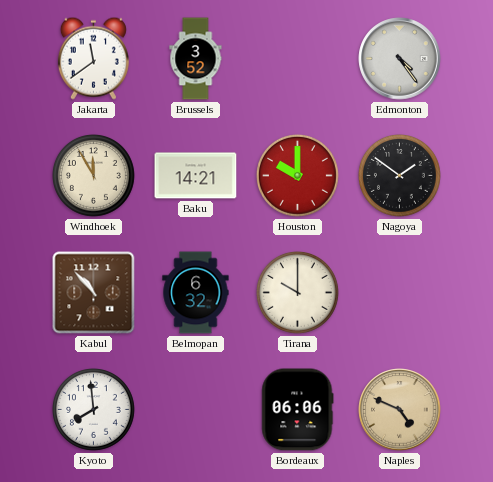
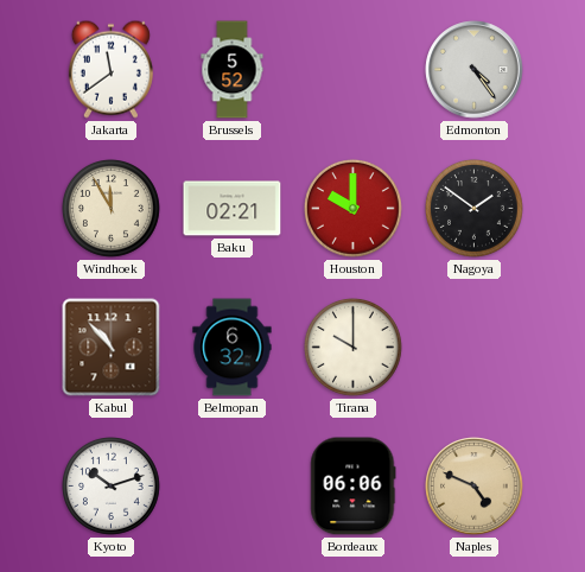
Brussels: 3:52 -> 5:52
Baku: 14:21 -> 02:21
Kyoto: 7:59 -> 10:12
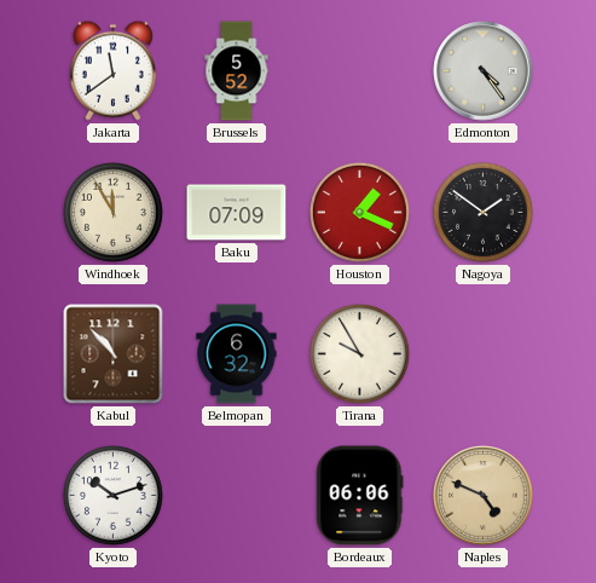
Baku: 02:21 -> 07:09
Houston: 10:00 -> 1:19
Tirana: 10:00 -> 9:55
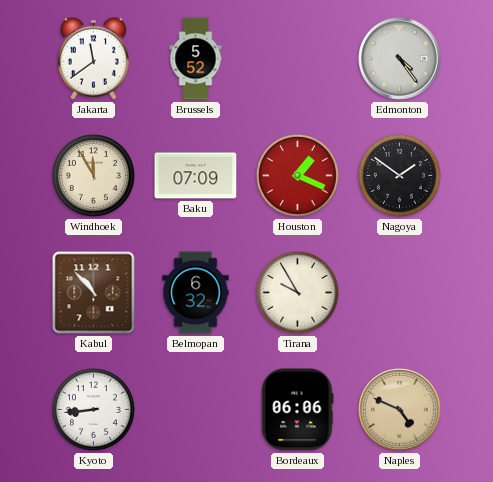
Kyoto: 10:12 -> 8:44
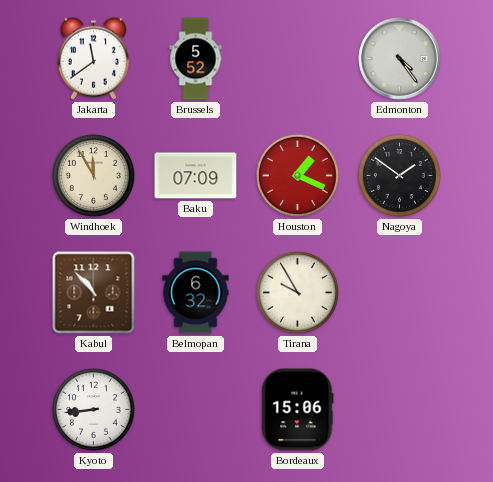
Bordeaux: 06:06 -> 15:06
Naples: 4:49 -> none
